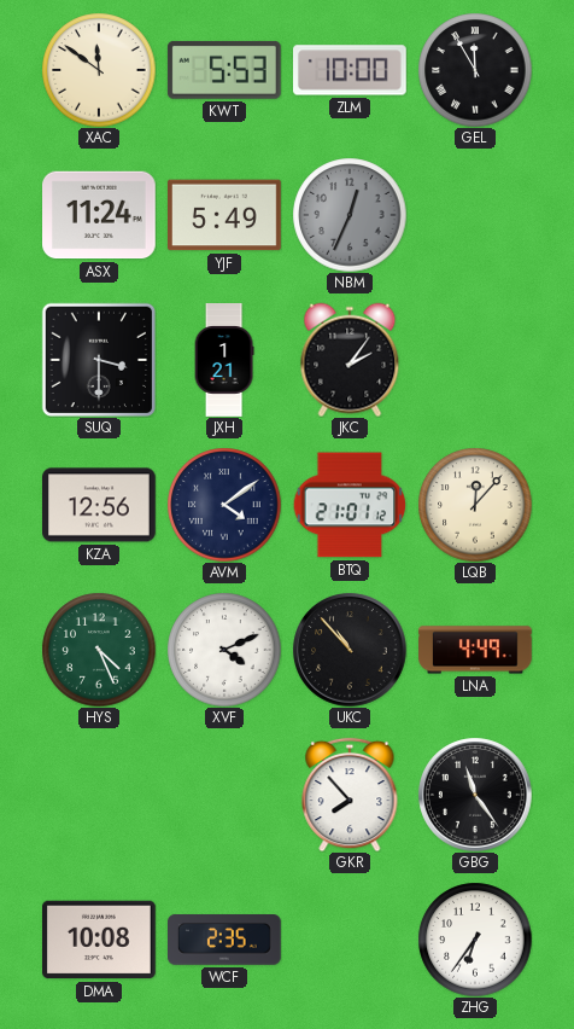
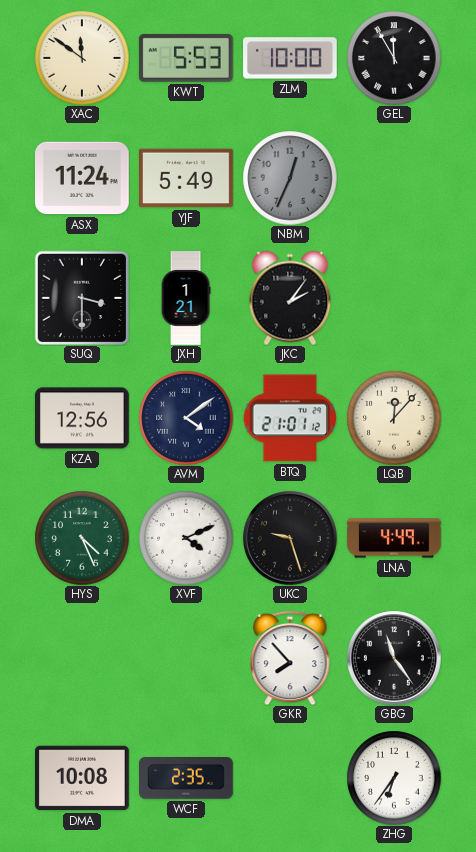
UKC: 10:53 -> 9:27
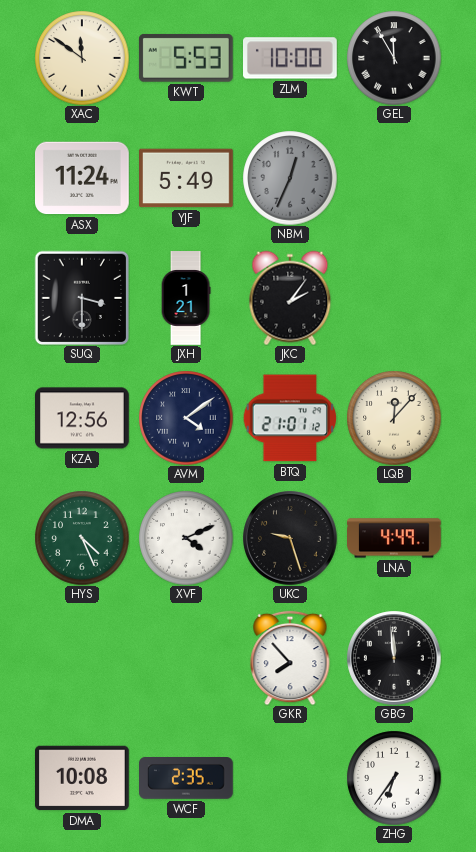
GBG: 11:24 -> 11:59
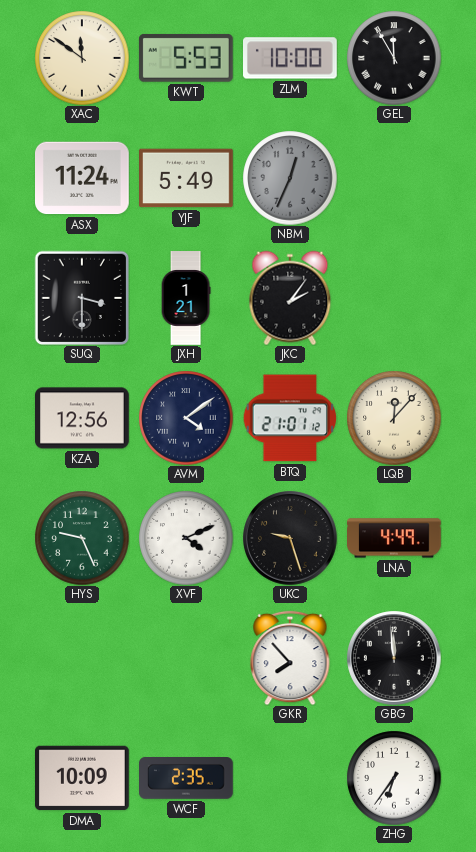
HYS: 4:26 -> 9:26
DMA: 10:08 -> 10:09
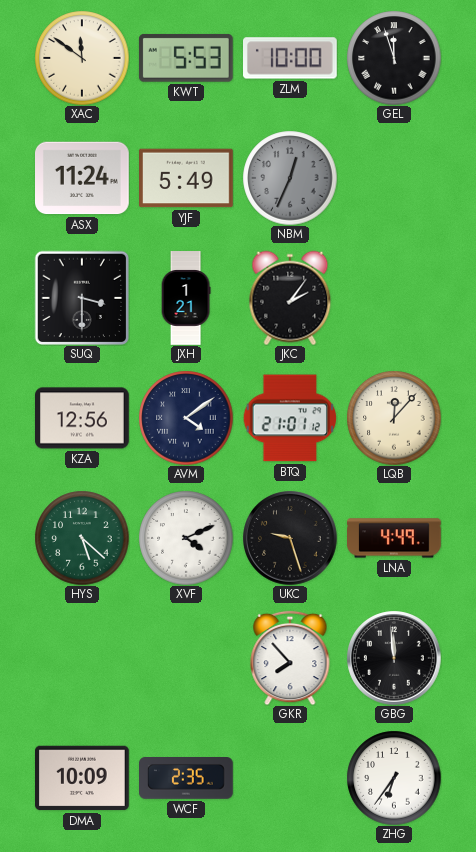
GEL: 11:55 -> 11:57
HYS: 9:26 -> 5:22
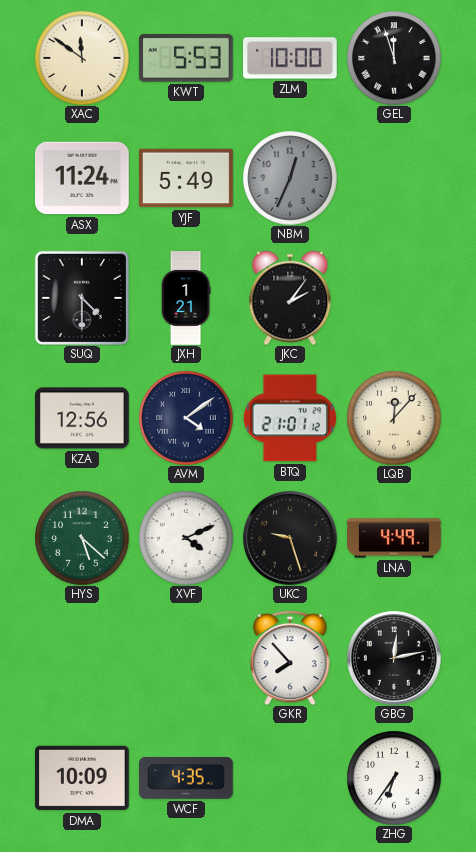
SUQ: 3:30 -> 4:30
GBG: 11:59 -> 12:13
WCF: 2:35 -> 4:35
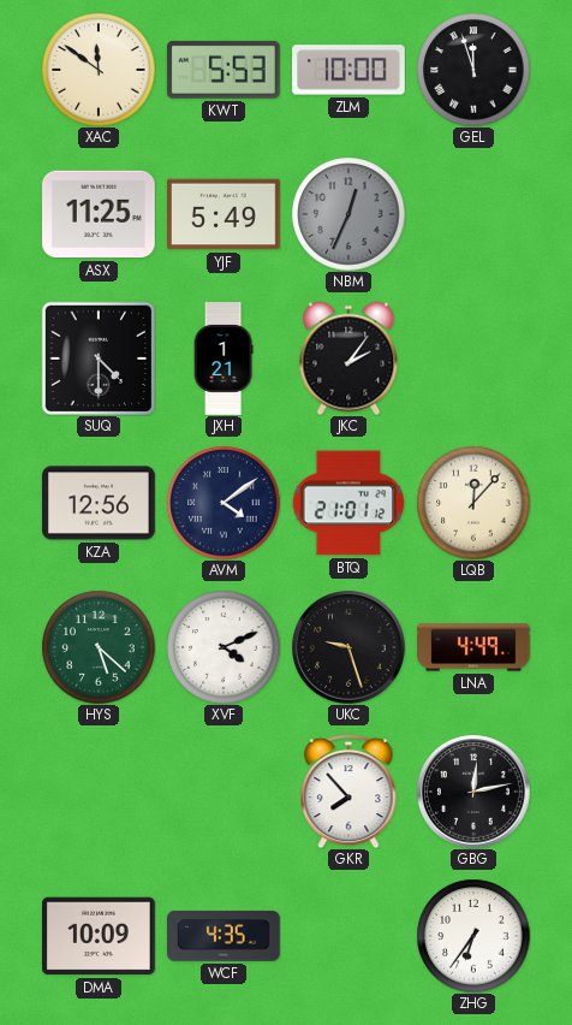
ASX: 11:24 -> 11:25
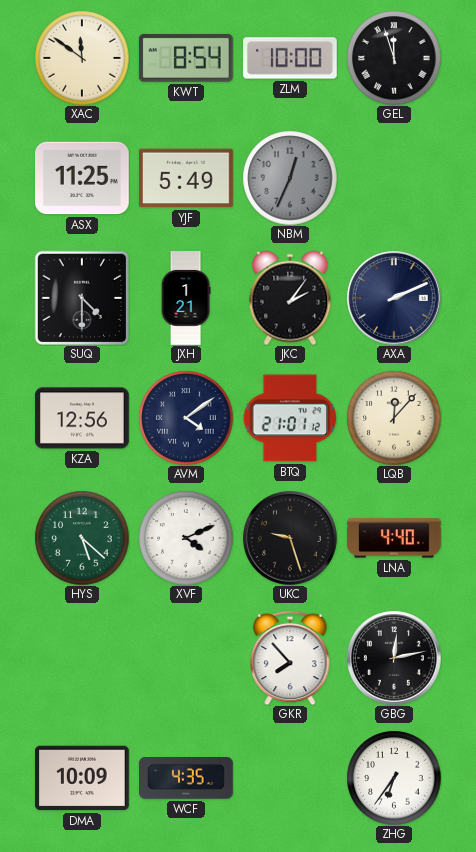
KWT: 5:53 -> 8:54
AXA: none -> 2:11
LNA: 4:49 -> 4:40
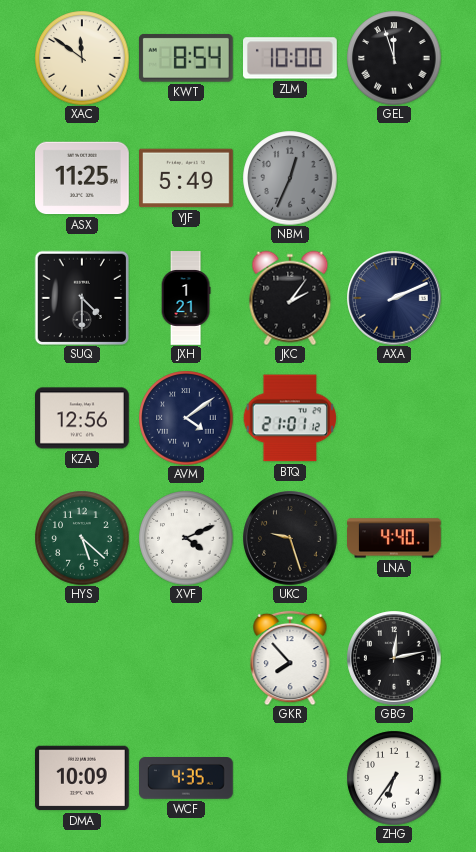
LQB: 12:07 -> none
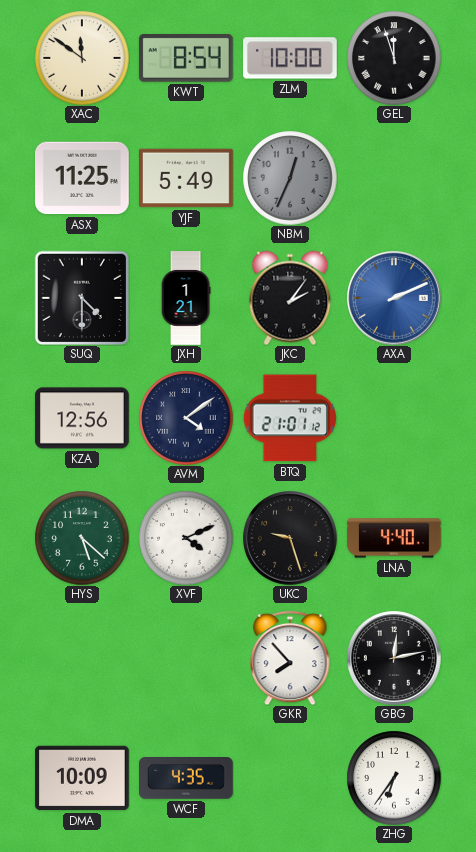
AXA dial: navy -> blue
